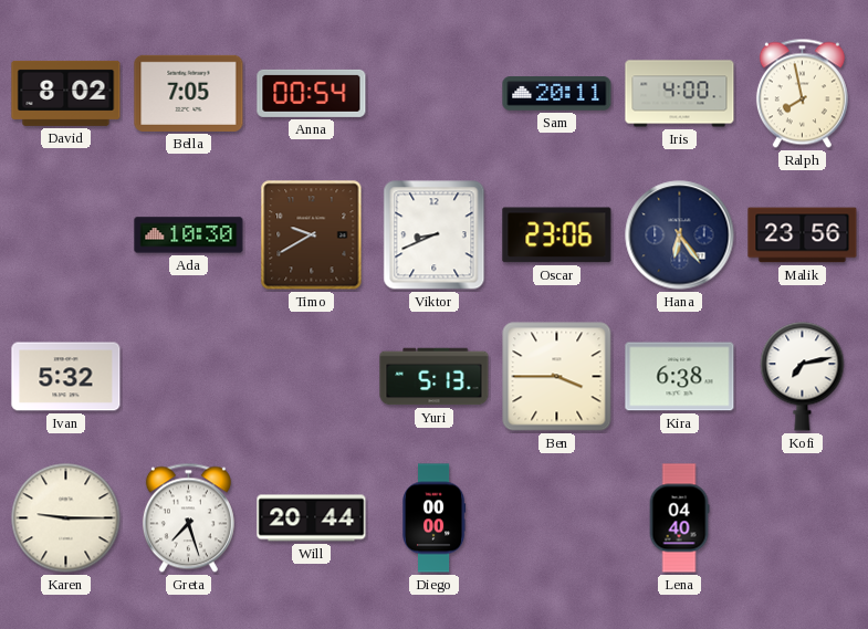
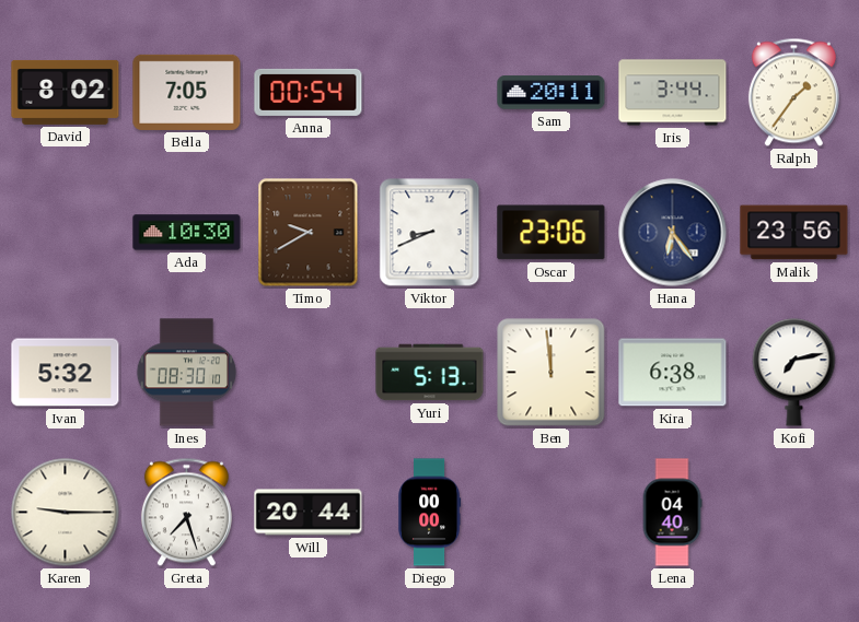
Iris: 4:00 -> 3:44
Ralph: 7:58 -> 1:36
Ines: none -> 08:30
Ben: 3:45 -> 11:59
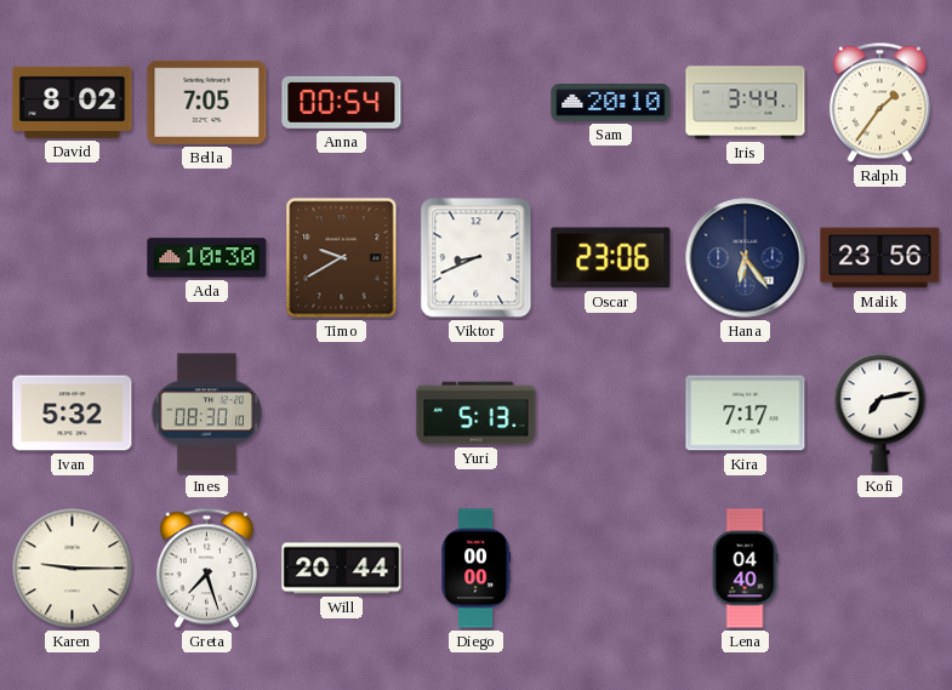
Sam: 20:11 -> 20:10
Ben: 11:59 -> none
Kira: 6:38 -> 7:17
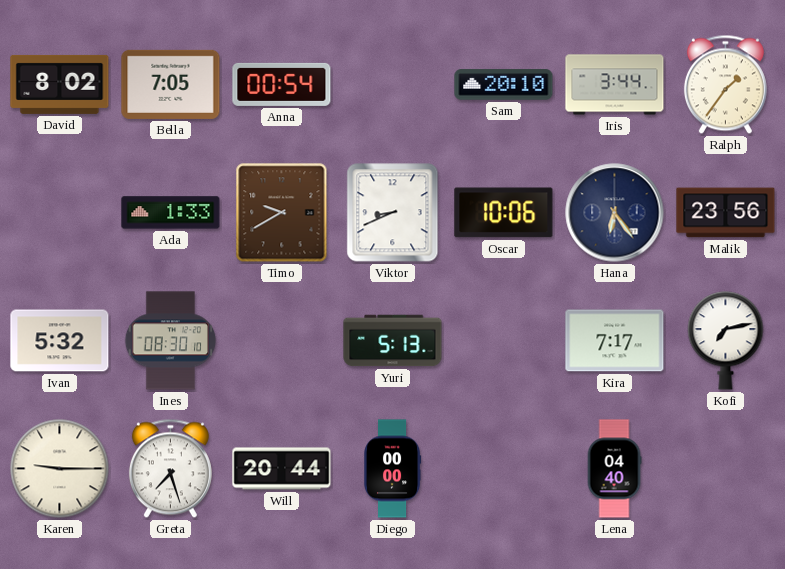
Ada: 10:30 -> 1:33
Oscar: 23:06 -> 10:06
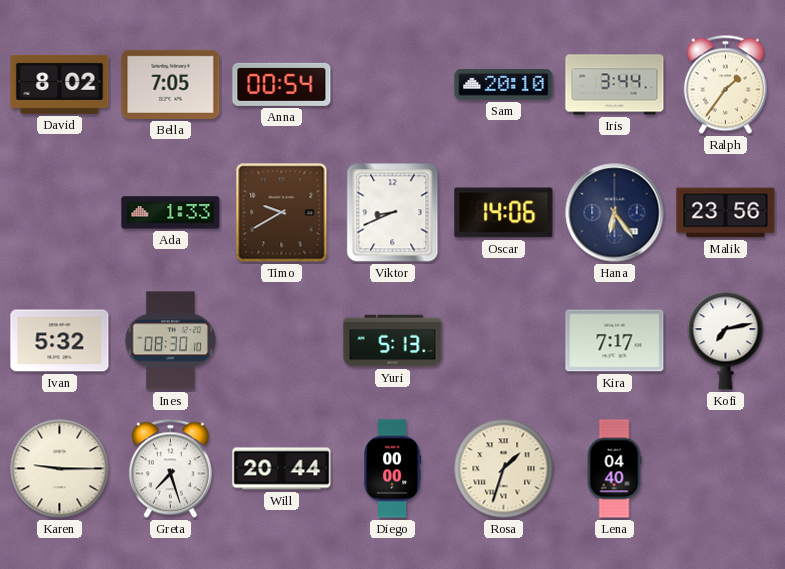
Oscar: 10:06 -> 14:06
Rosa: none -> 1:33
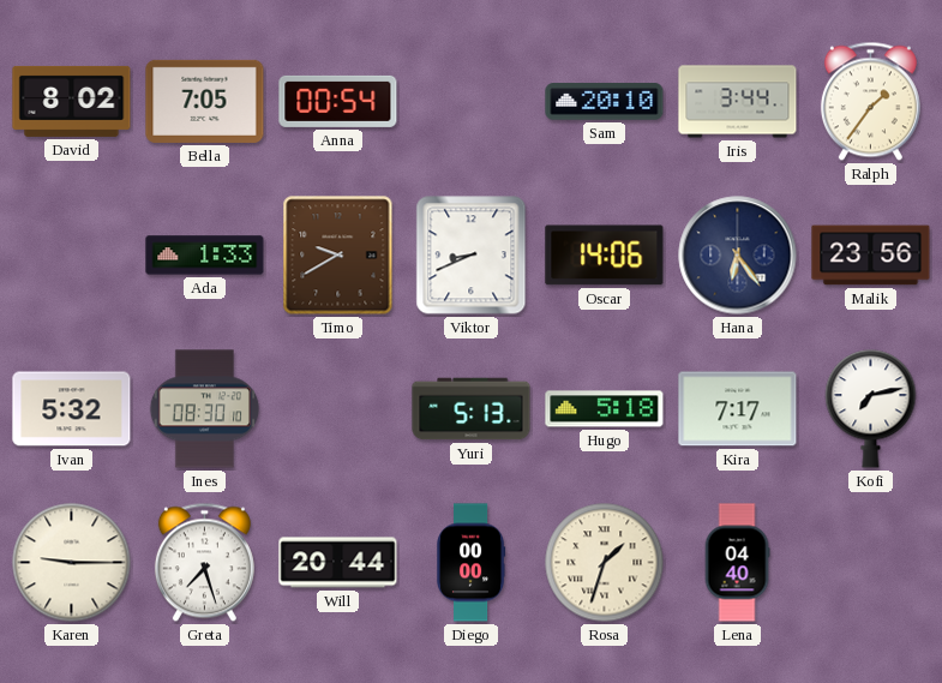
Hugo: none -> 5:18
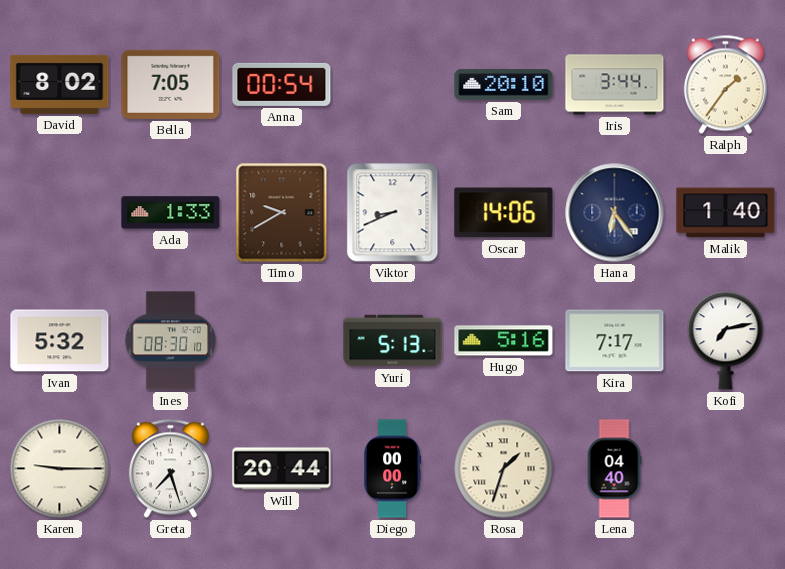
Malik: 23:56 -> 1:40
Hugo: 5:18 -> 5:16
